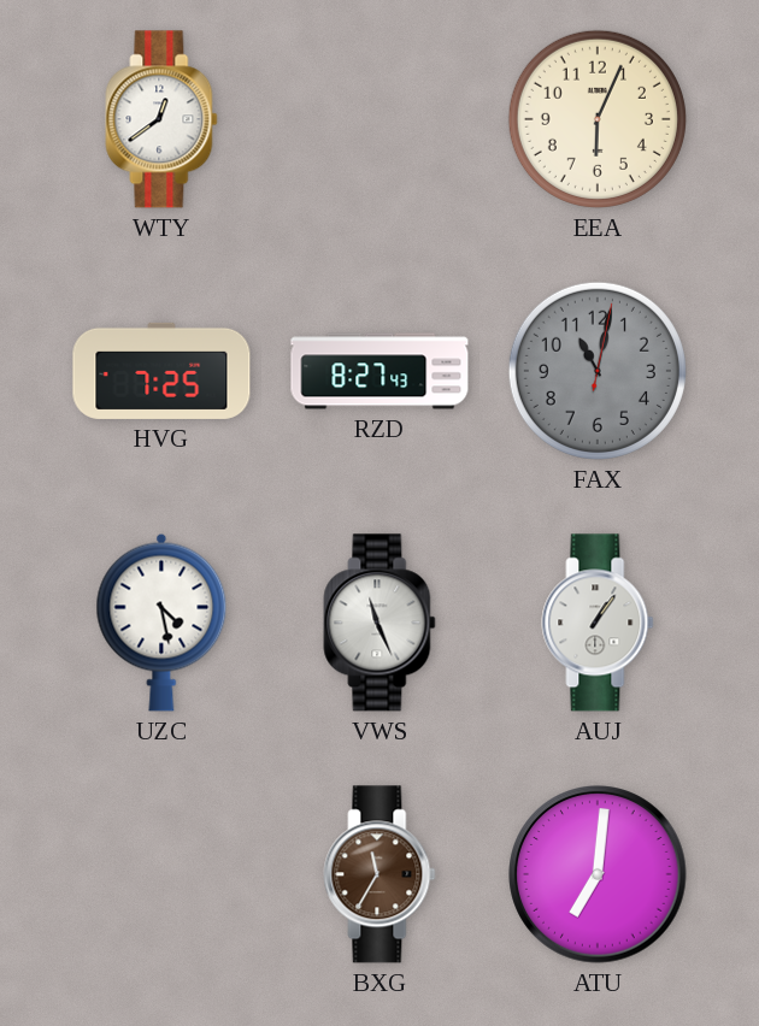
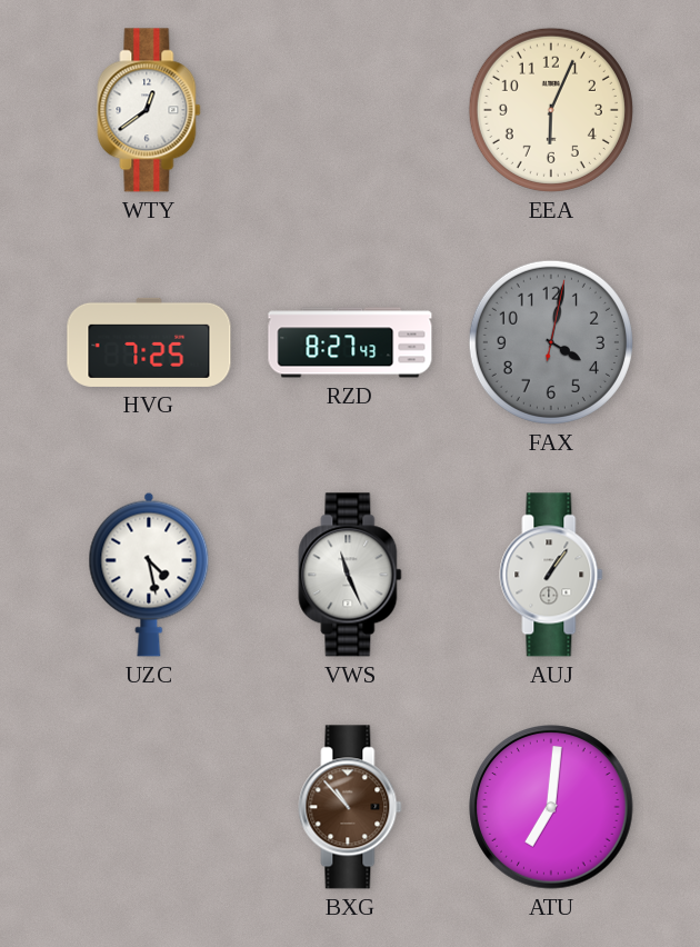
FAX: 11:02 -> 4:02
BXG: 11:35 -> 10:53
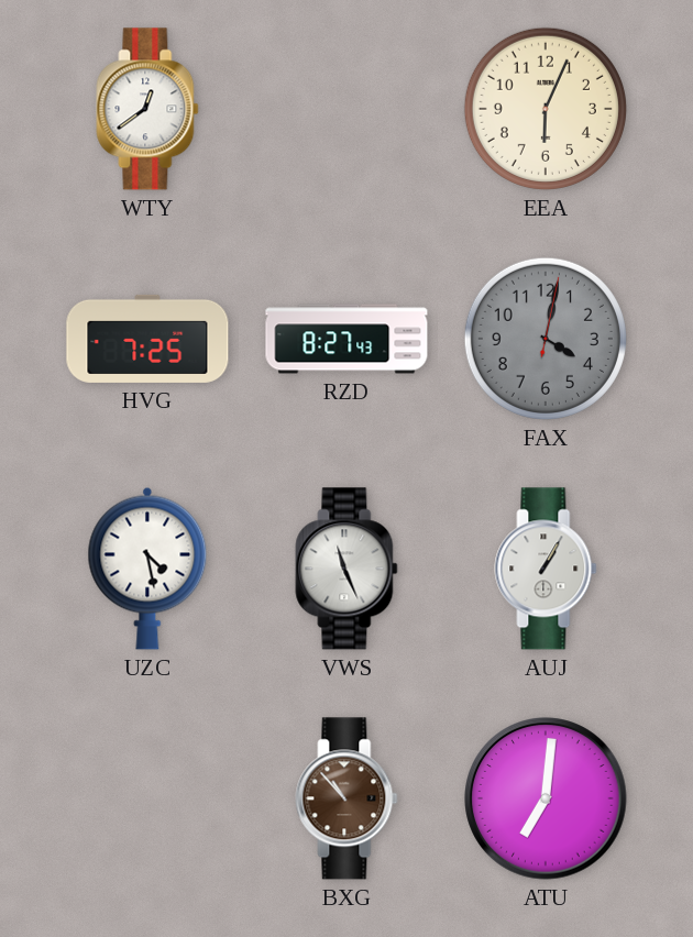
AUJ: 1:06 -> 1:05
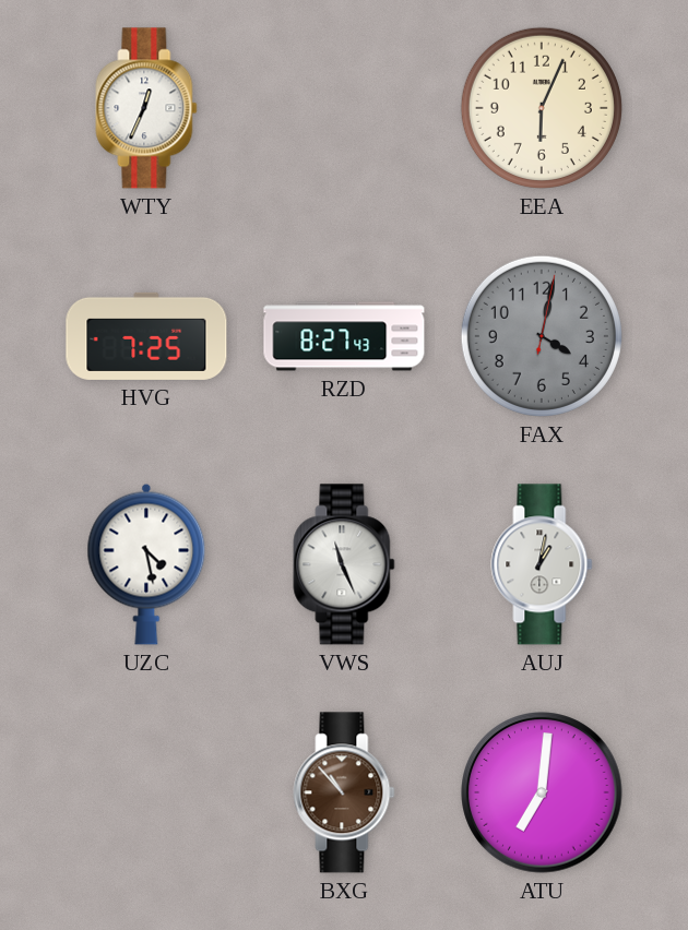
WTY: 12:39 -> 12:34
AUJ: 1:05 -> 1:02
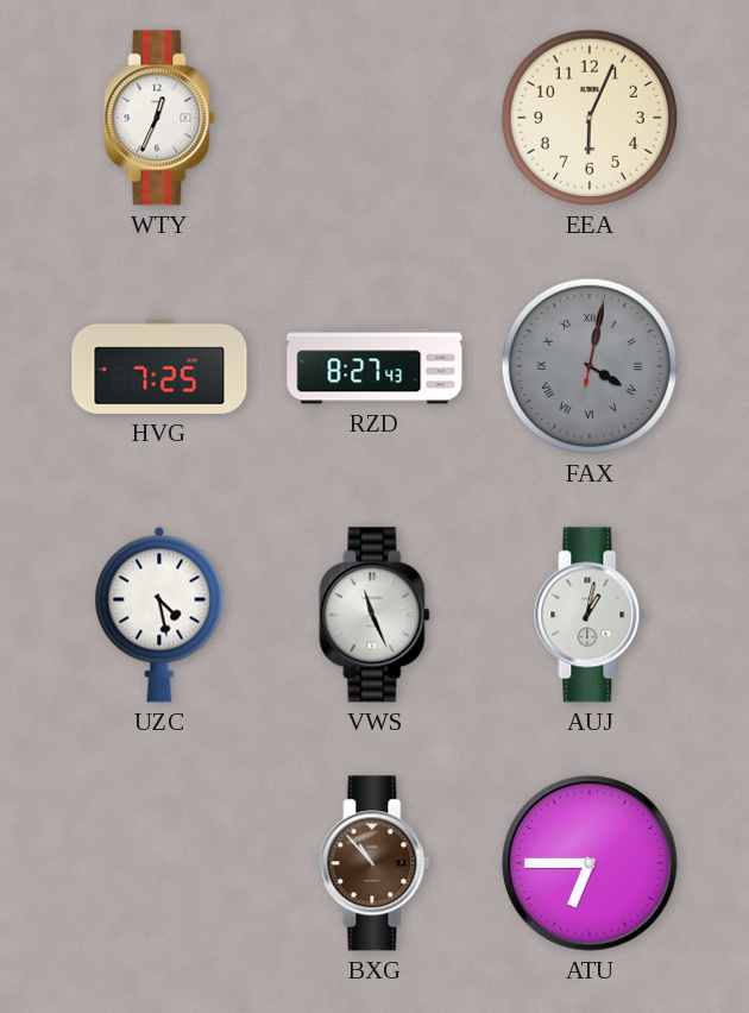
FAX numerals: Arabic -> Roman
ATU: 7:01 -> 6:45
